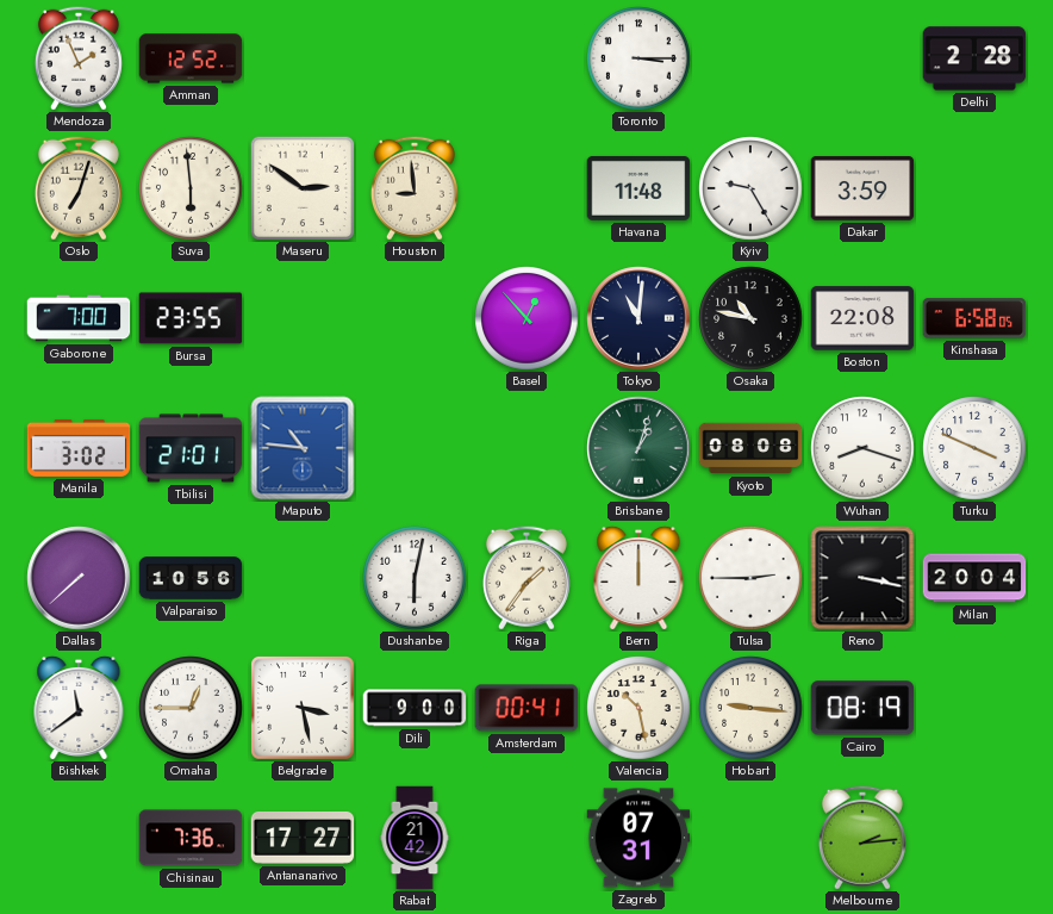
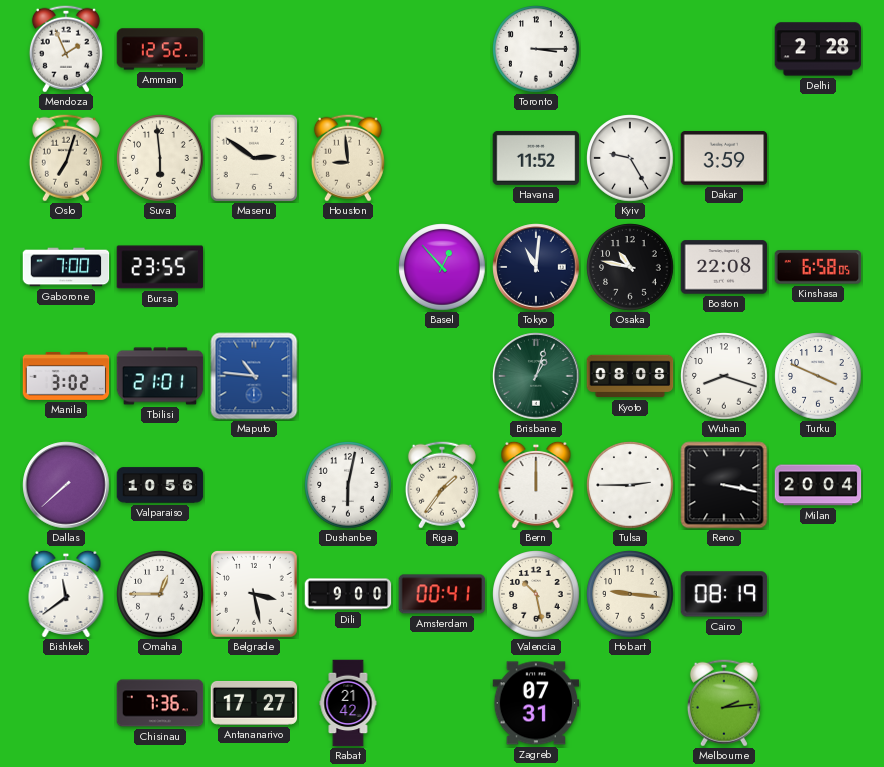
Havana: 11:48 -> 11:52
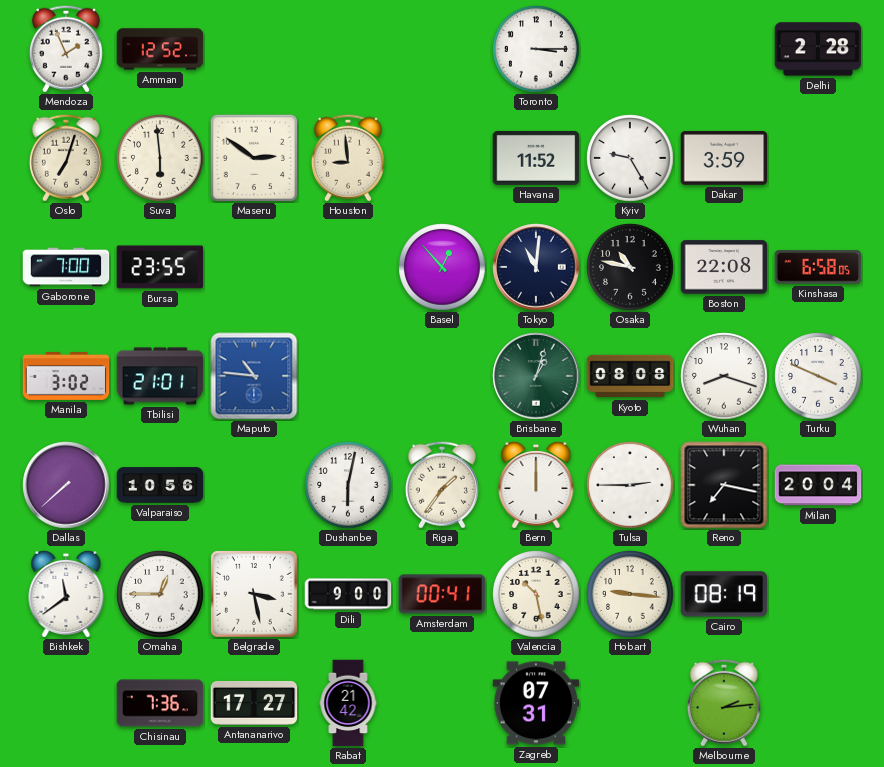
Reno: 3:17 -> 7:17
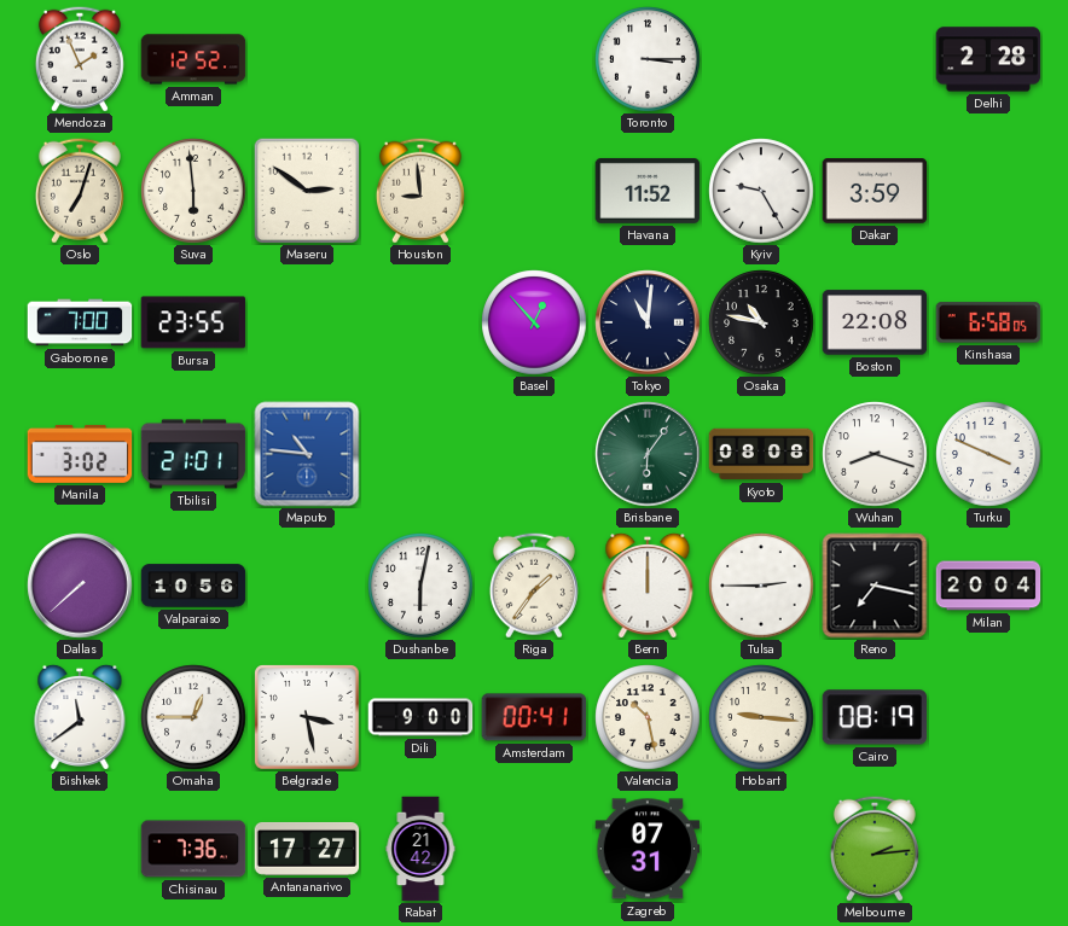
Brisbane: 1:03 -> 6:06
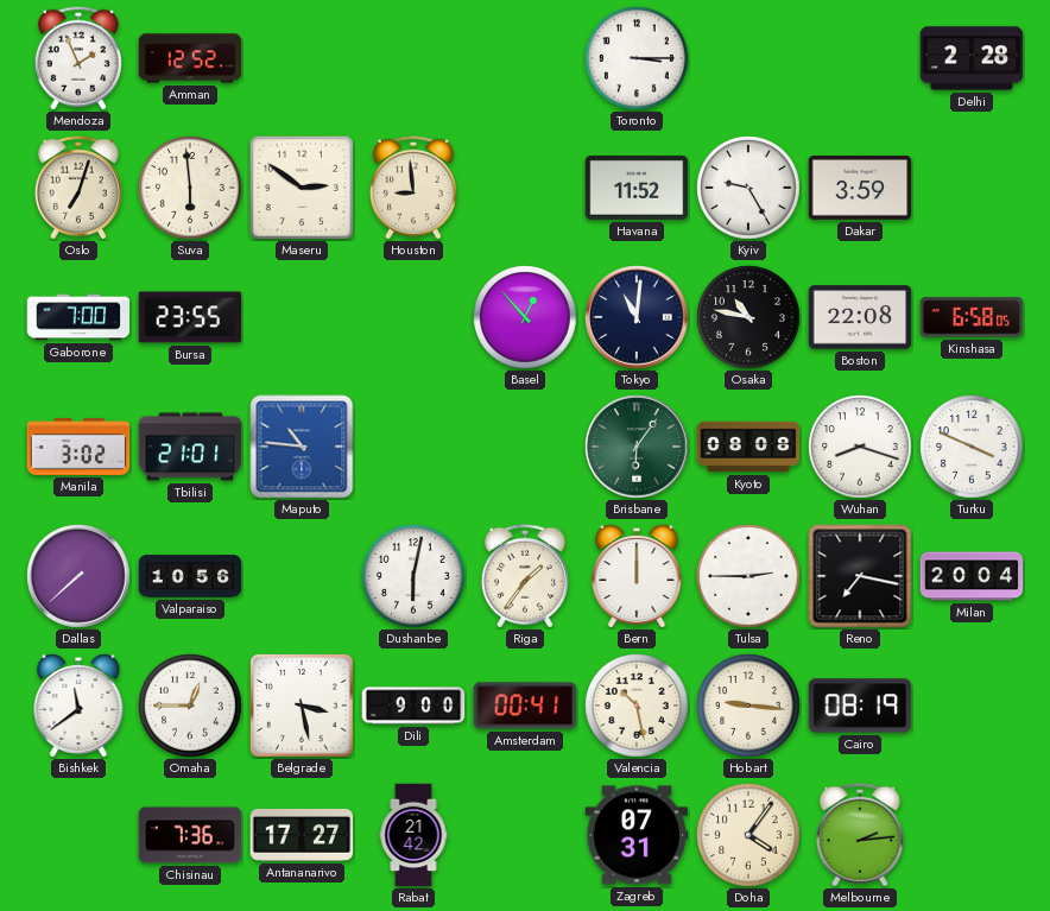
Doha: none -> 4:06
